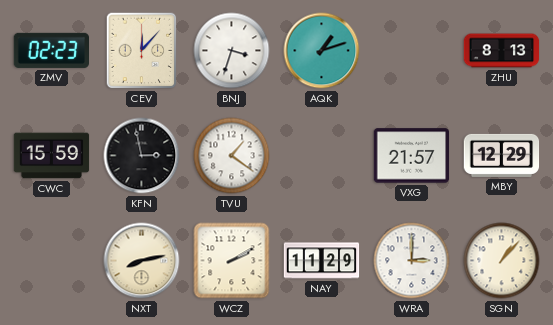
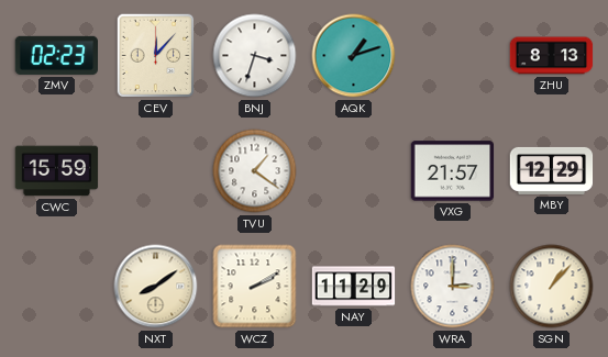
KFN: 2:58 -> none
NXT: 8:13 -> 8:09
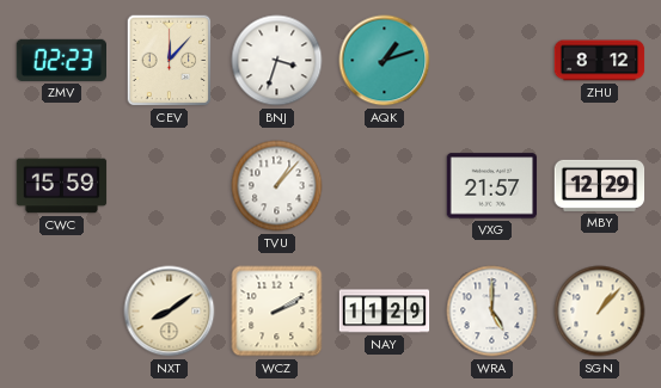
ZHU: 8:13 -> 8:12
TVU: 1:21 -> 1:07
WRA: 3:00 -> 5:00
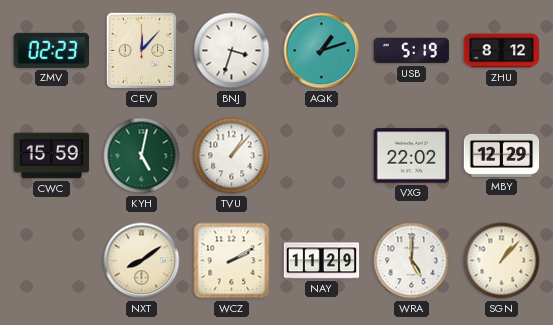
USB: none -> 5:19
KYH: none -> 5:02
VXG: 21:57 -> 22:02
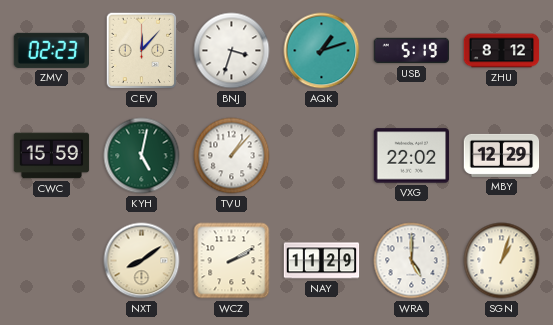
SGN: 1:07 -> 1:03
